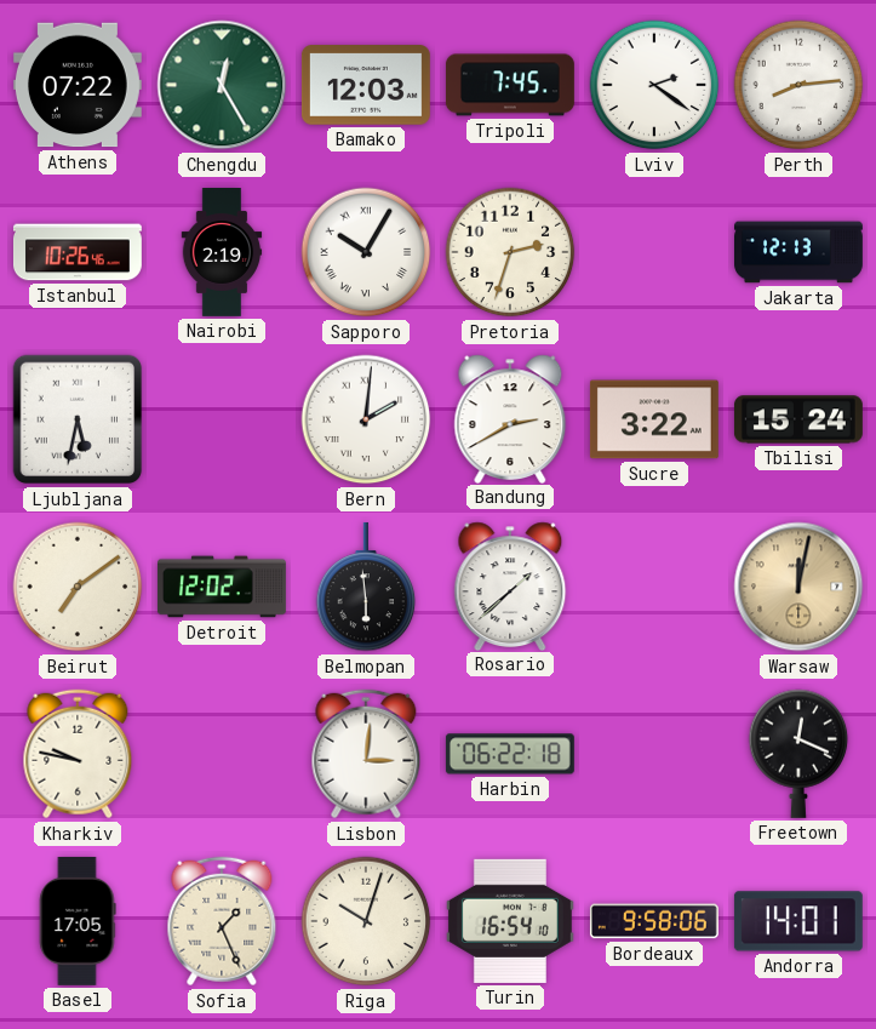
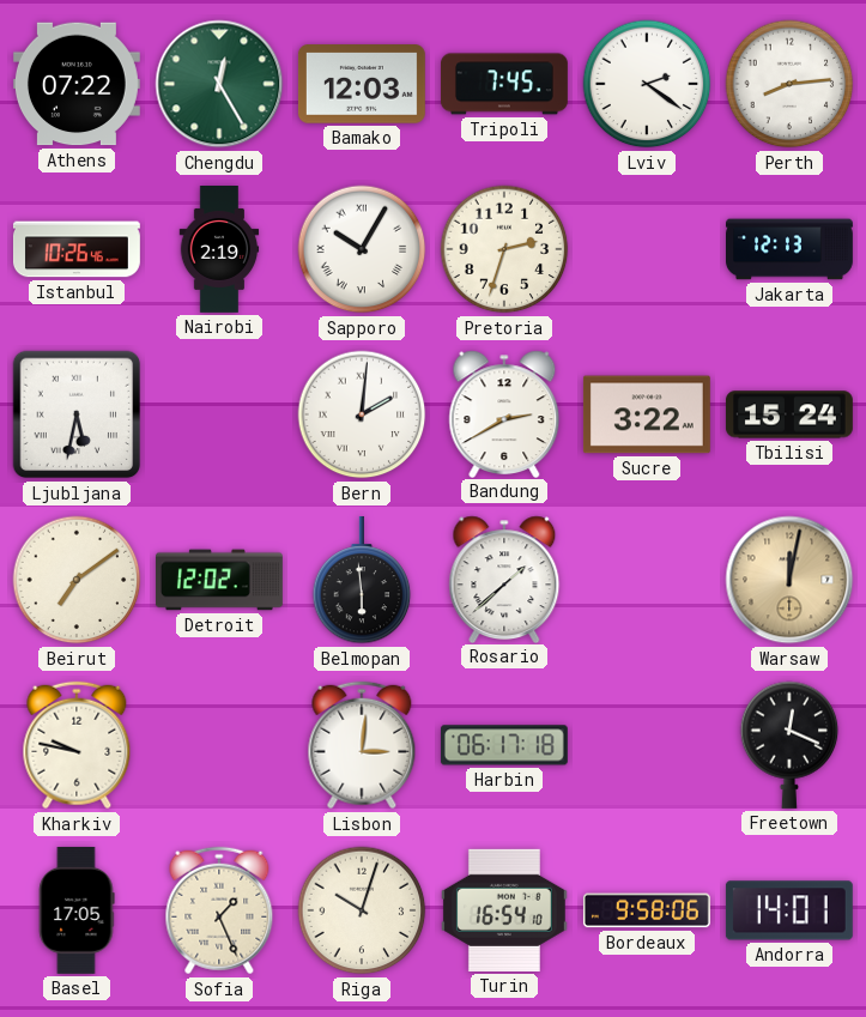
Harbin: 06:22 -> 06:17
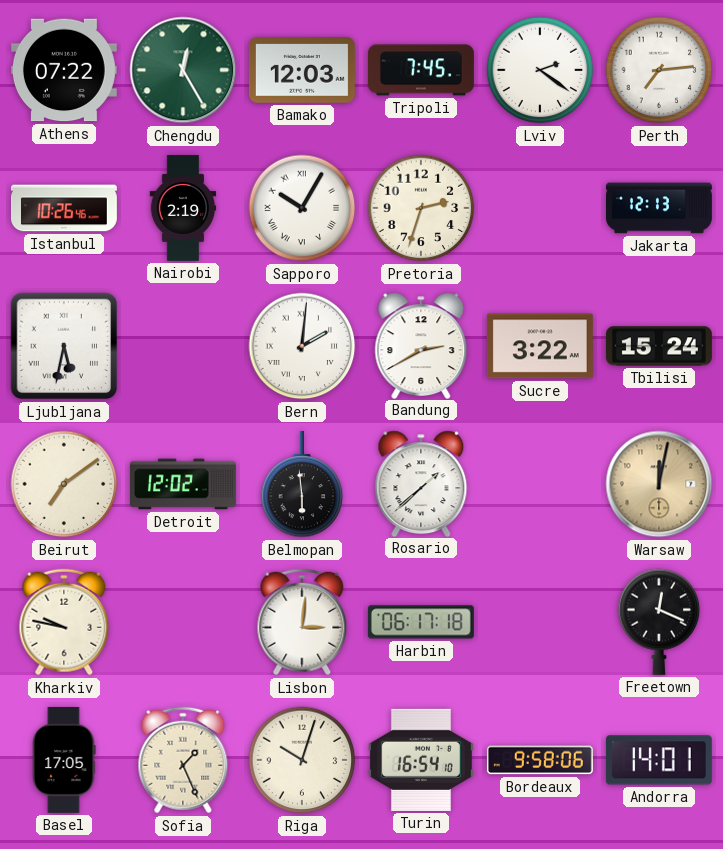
Perth: 8:14 -> 7:14
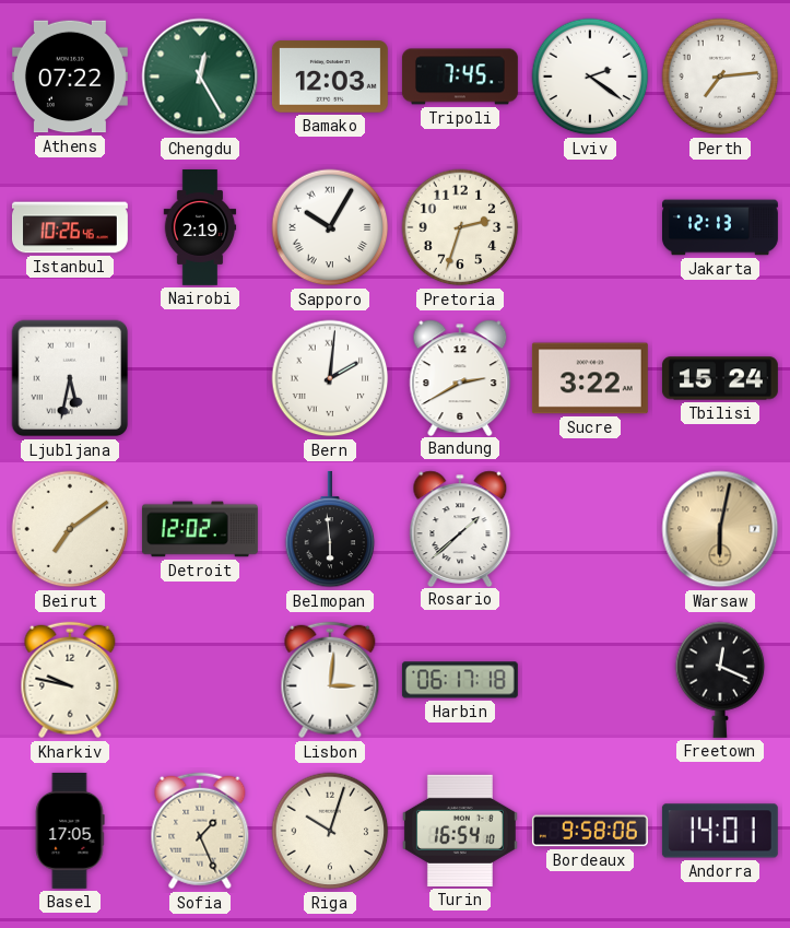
Warsaw: 12:02 -> 6:02
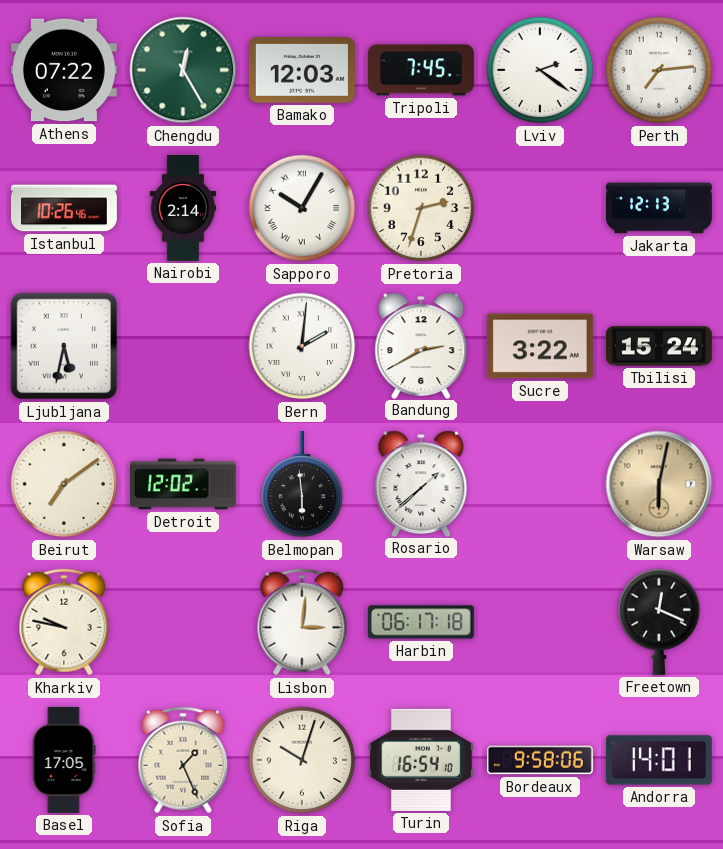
Nairobi: 2:19 -> 2:14
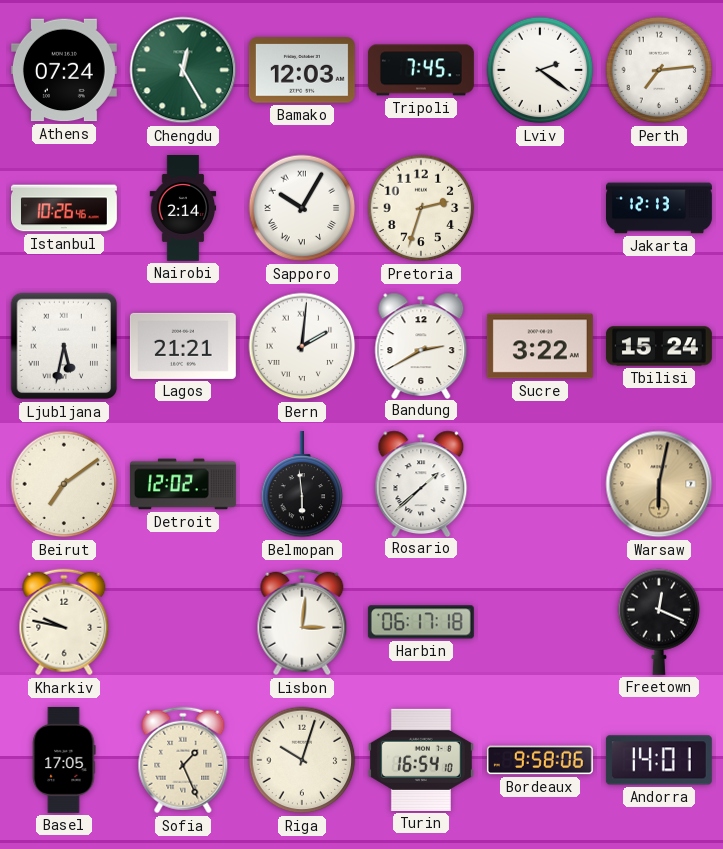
Athens: 07:22 -> 07:24
Lagos: none -> 21:21
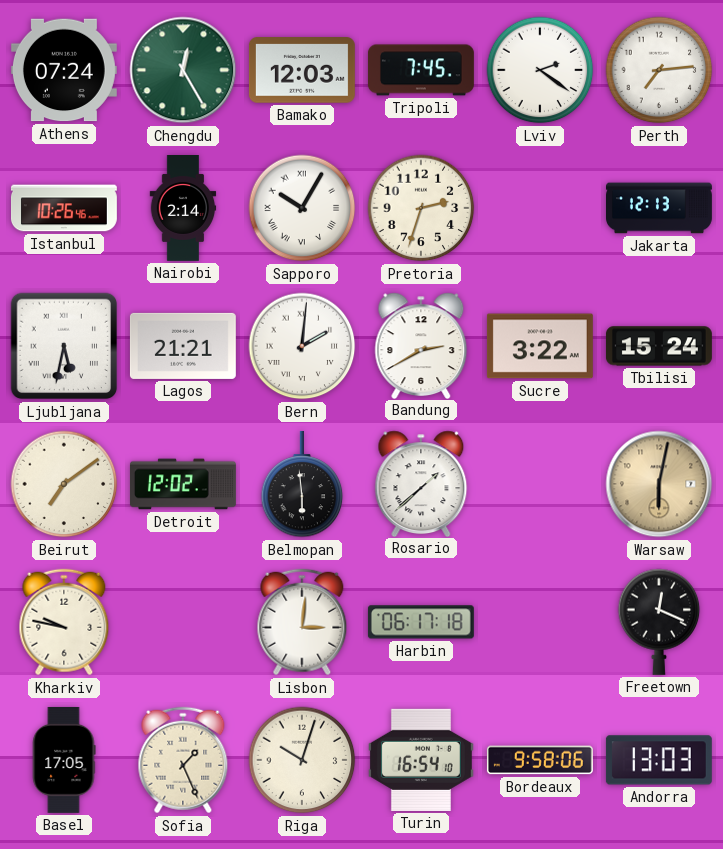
Andorra: 14:01 -> 13:03
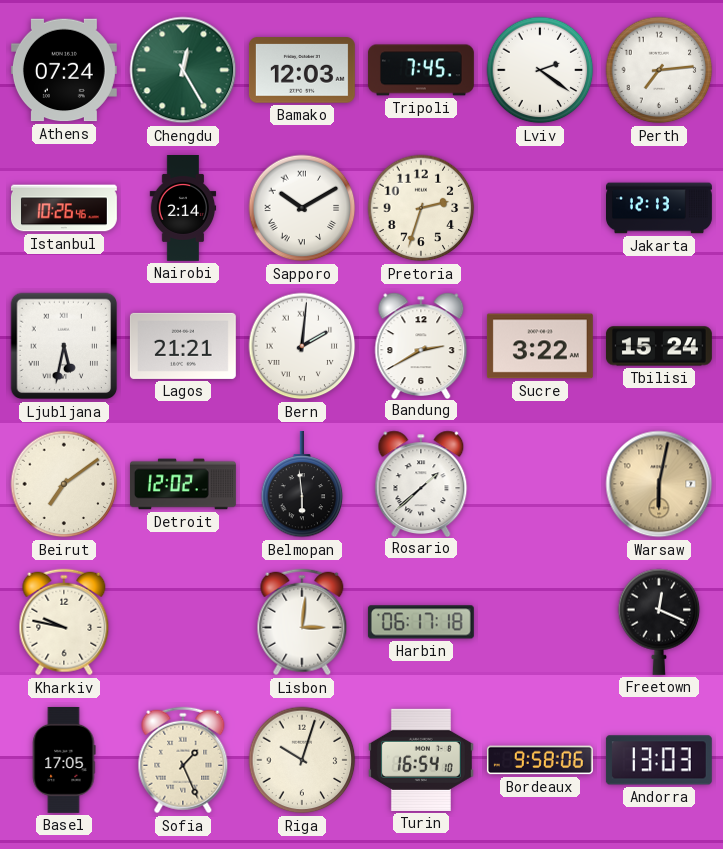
Sapporo: 10:05 -> 10:10
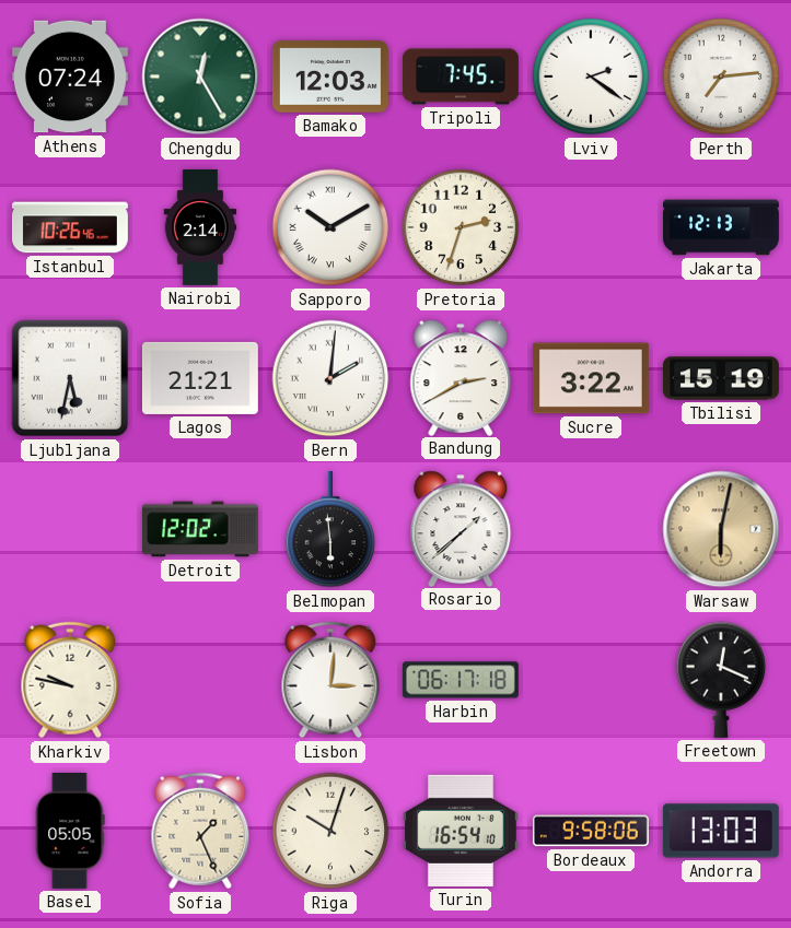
Tbilisi: 15:24 -> 15:19
Beirut: 7:09 -> none
Basel: 17:05 -> 05:05
